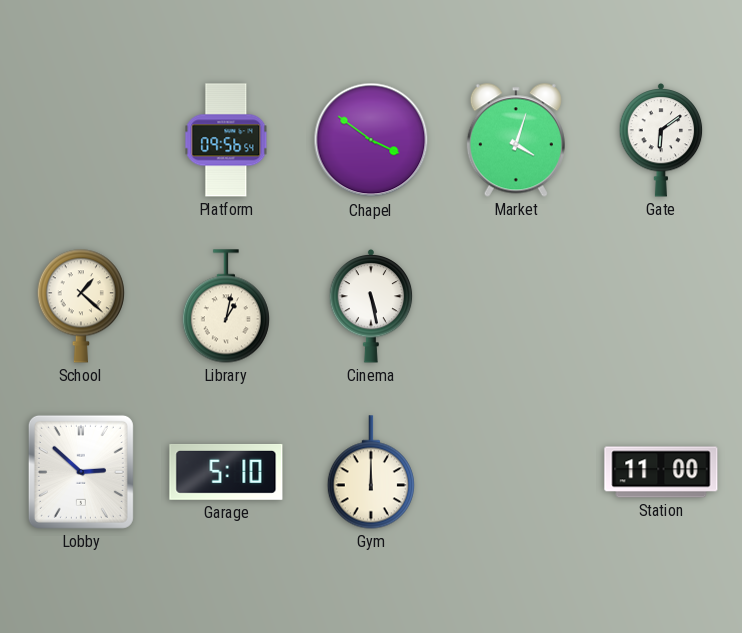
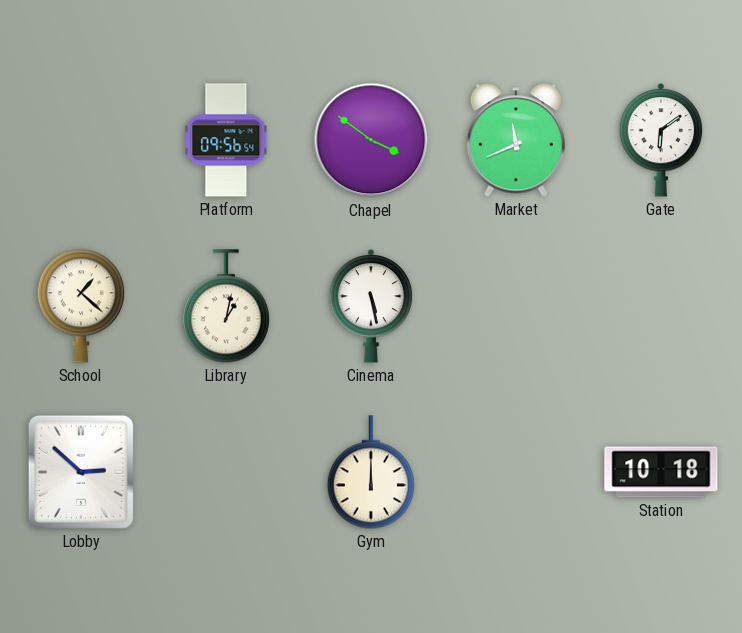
Market: 4:03 -> 11:41
Garage: 5:10 -> none
Station: 11:00 -> 10:18
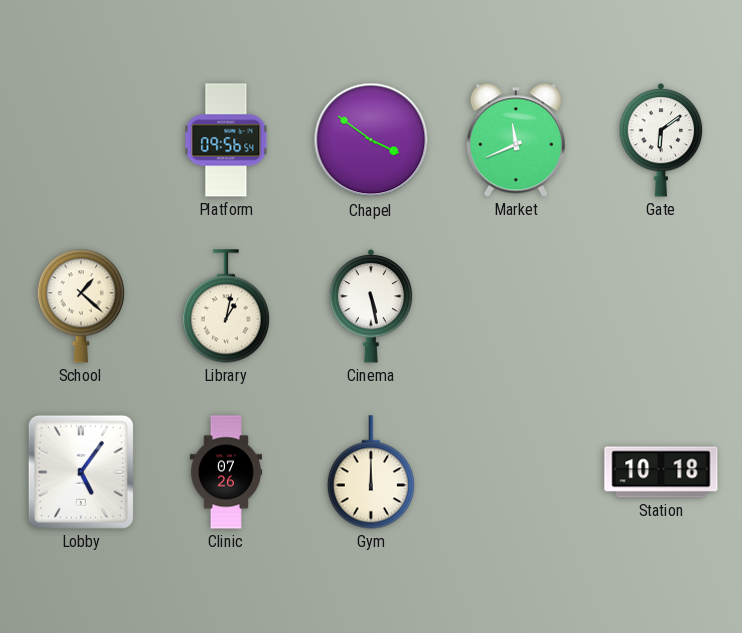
Lobby: 2:52 -> 5:06
Clinic: none -> 07:26
